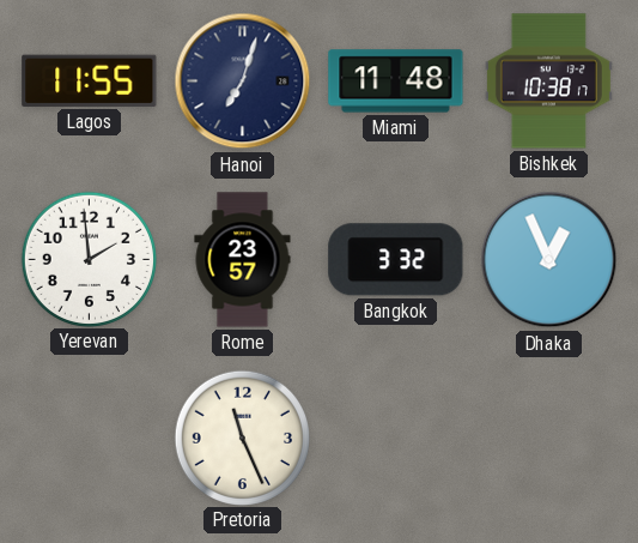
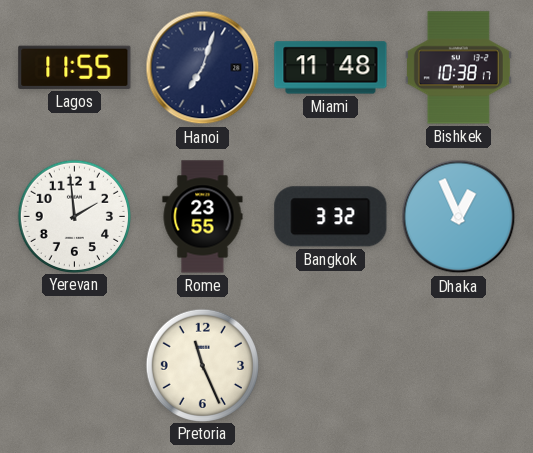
Rome: 23:57 -> 23:55
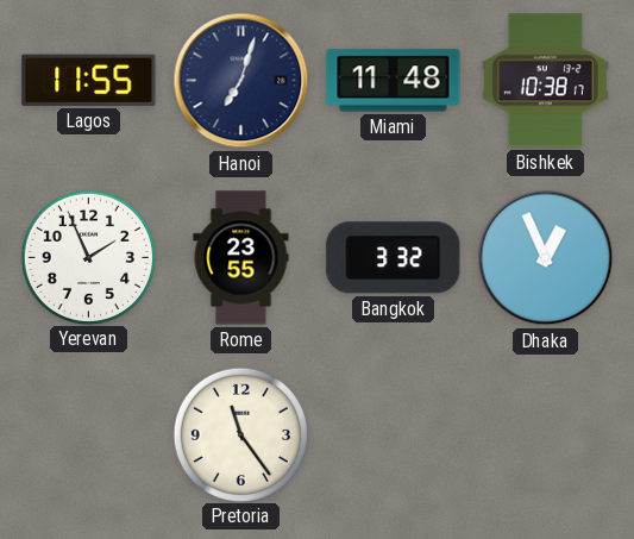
Yerevan: 1:59 -> 1:56
Pretoria: 11:26 -> 11:24
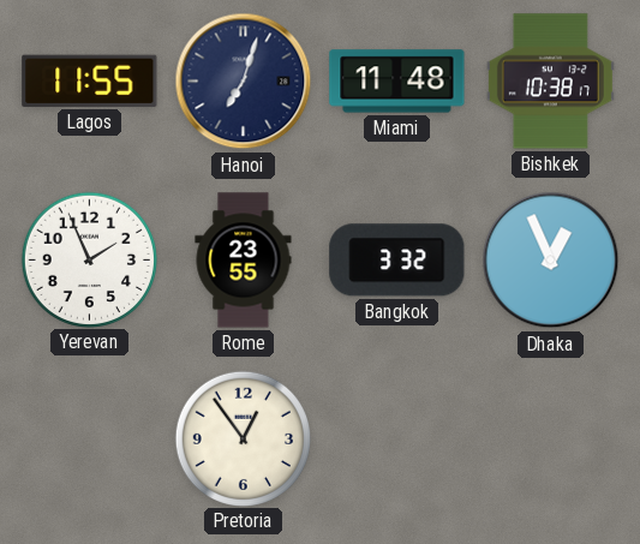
Pretoria: 11:24 -> 12:54
